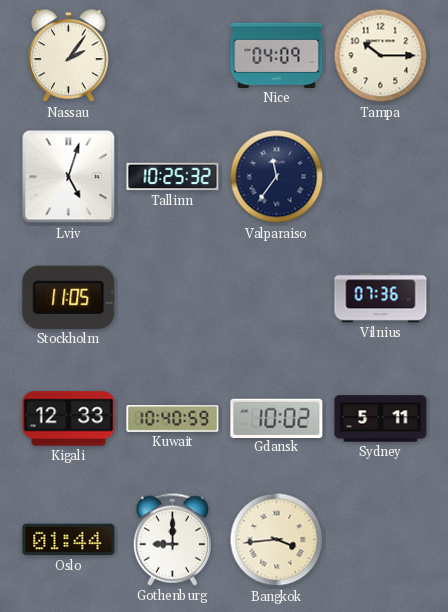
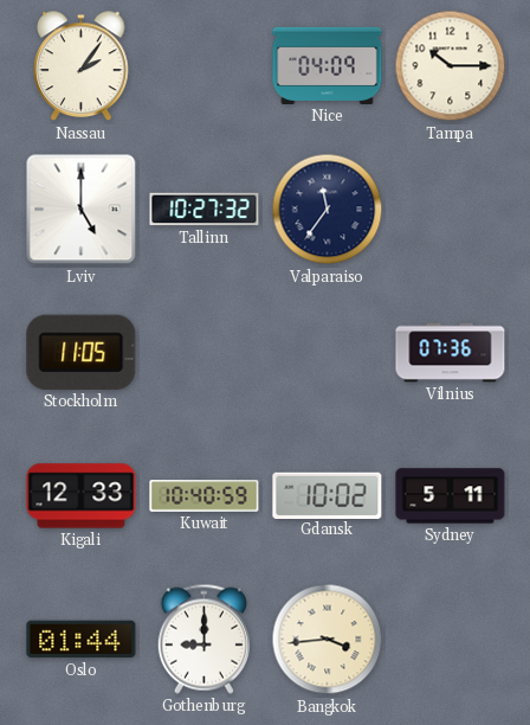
Lviv: 5:03 -> 5:00
Tallinn: 10:25 -> 10:27
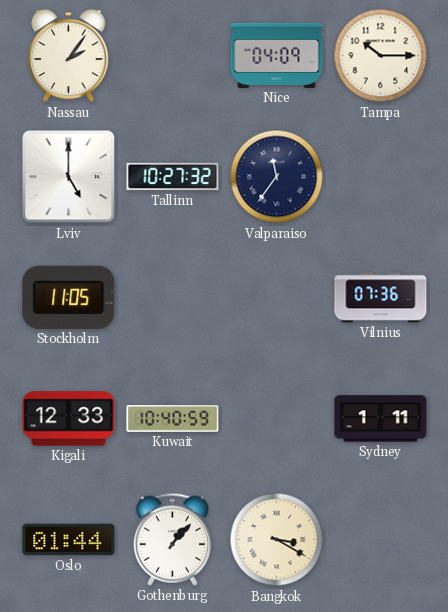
Gdansk: 10:02 -> none
Sydney: 5:11 -> 1:11
Gothenburg: 9:00 -> 1:07
Bangkok: 3:44 -> 3:20
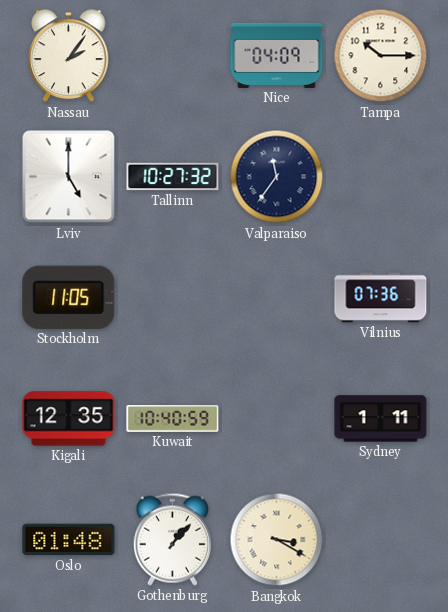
Kigali: 12:33 -> 12:35
Oslo: 01:44 -> 01:48
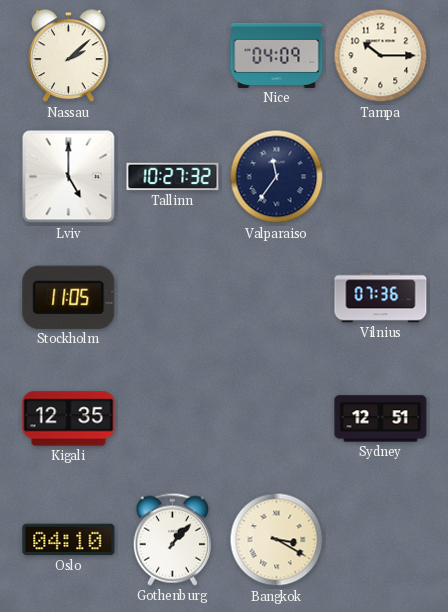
Nassau: 2:06 -> 2:08
Kuwait: 10:40 -> none
Sydney: 1:11 -> 12:51
Oslo: 01:48 -> 04:10
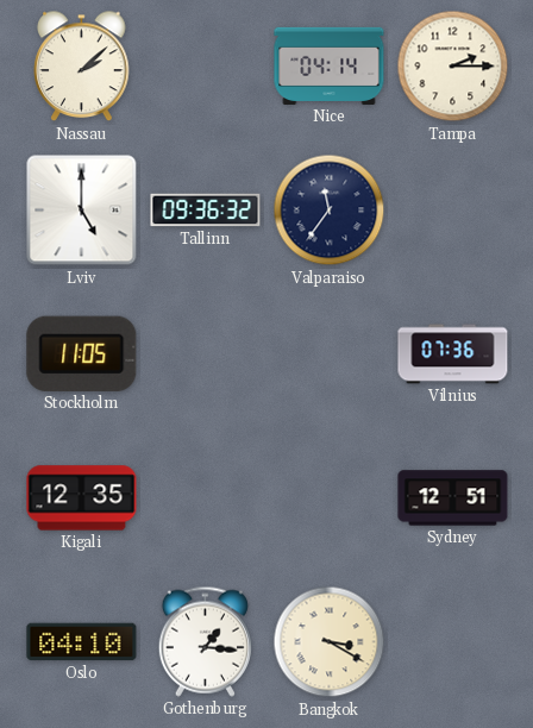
Nice: 04:09 -> 04:14
Tampa: 10:15 -> 2:15
Tallinn: 10:27 -> 09:36
Gothenburg: 1:07 -> 1:16
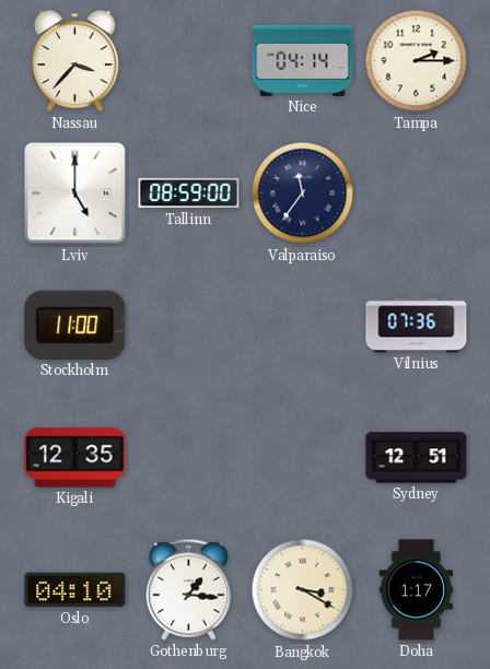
Nassau: 2:08 -> 3:37
Tallinn: 09:36 -> 08:59
Stockholm: 11:05 -> 11:00
Doha: none -> 1:17
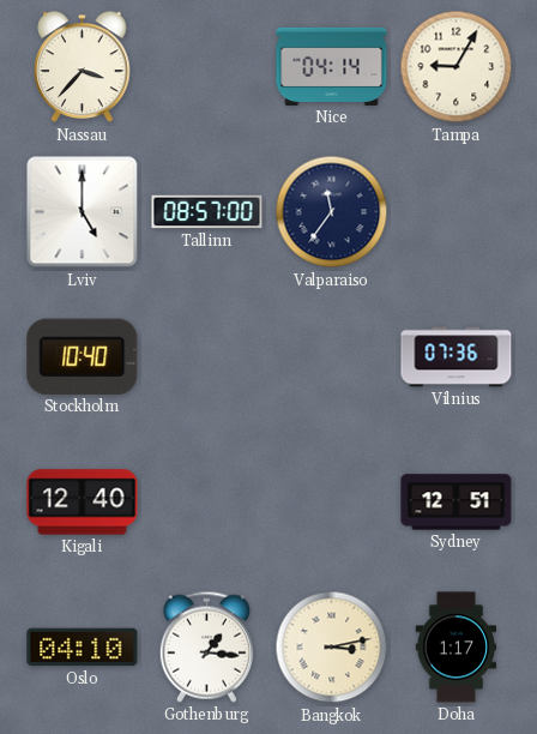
Tampa: 2:15 -> 9:05
Tallinn: 08:59 -> 08:57
Stockholm: 11:00 -> 10:40
Kigali: 12:35 -> 12:40
Bangkok: 3:20 -> 3:13
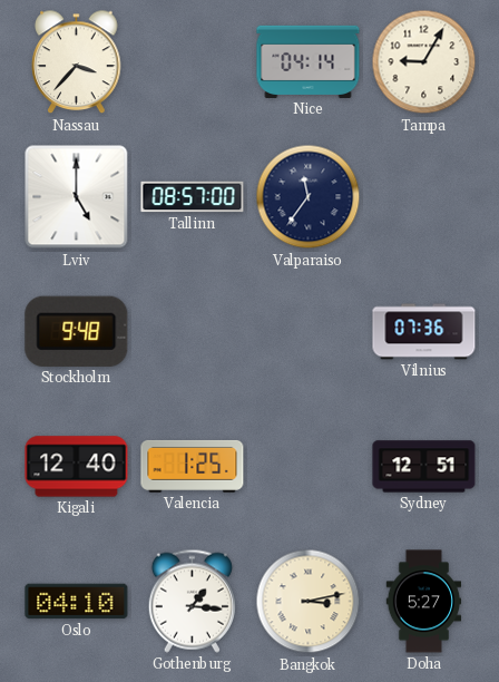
Stockholm: 10:40 -> 9:48
Valencia: none -> 1:25
Doha: 1:17 -> 5:27
